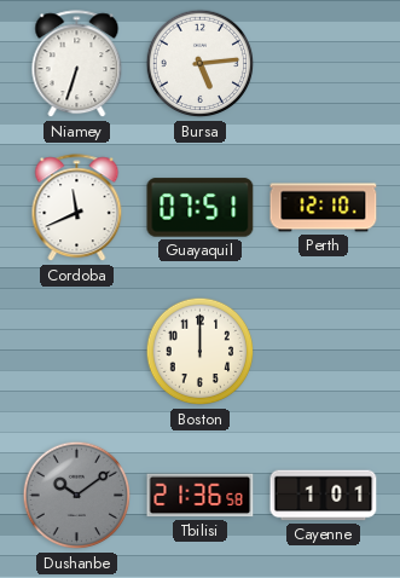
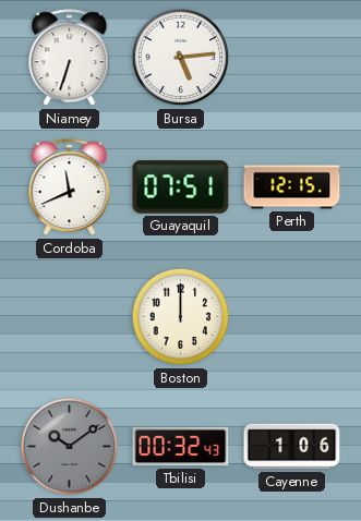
Perth: 12:10 -> 12:15
Tbilisi: 21:36 -> 00:32
Cayenne: 1:01 -> 1:06
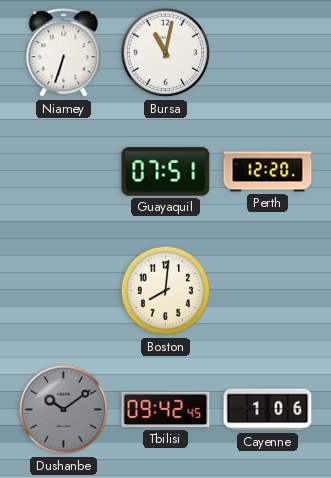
Bursa: 5:14 -> 11:02
Cordoba: 11:41 -> none
Perth: 12:15 -> 12:20
Boston: 12:00 -> 8:01
Tbilisi: 00:32 -> 09:42
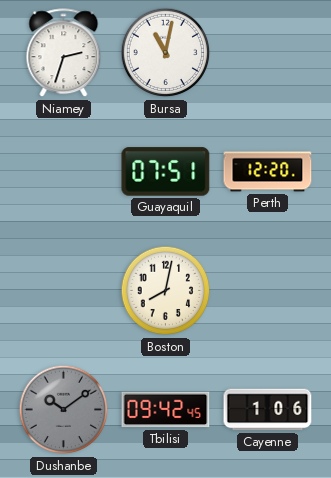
Niamey: 6:33 -> 2:33
Boston: 8:01 -> 8:02
